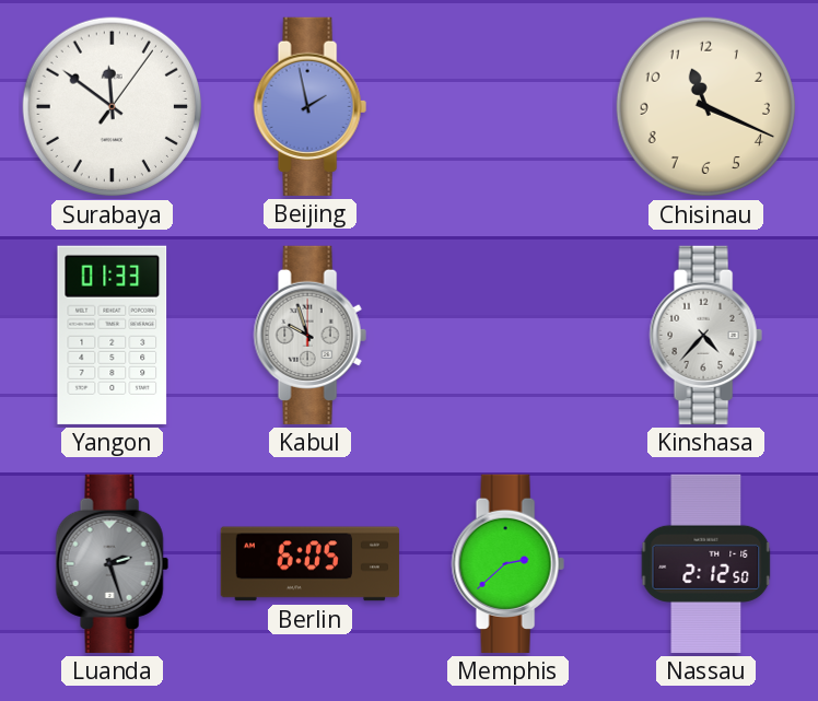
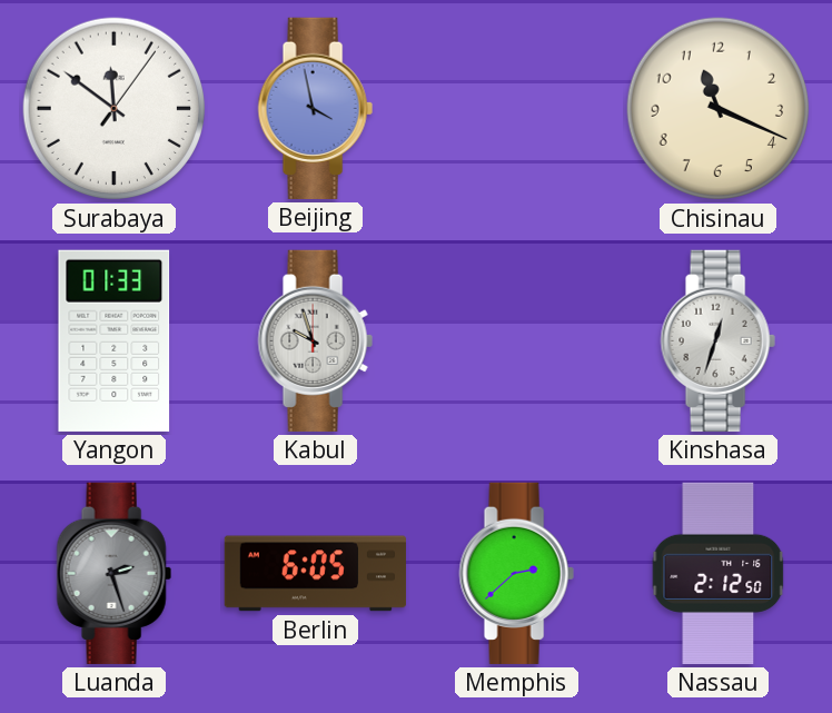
Beijing: 1:58 -> 3:58
Kinshasa: 4:37 -> 12:33
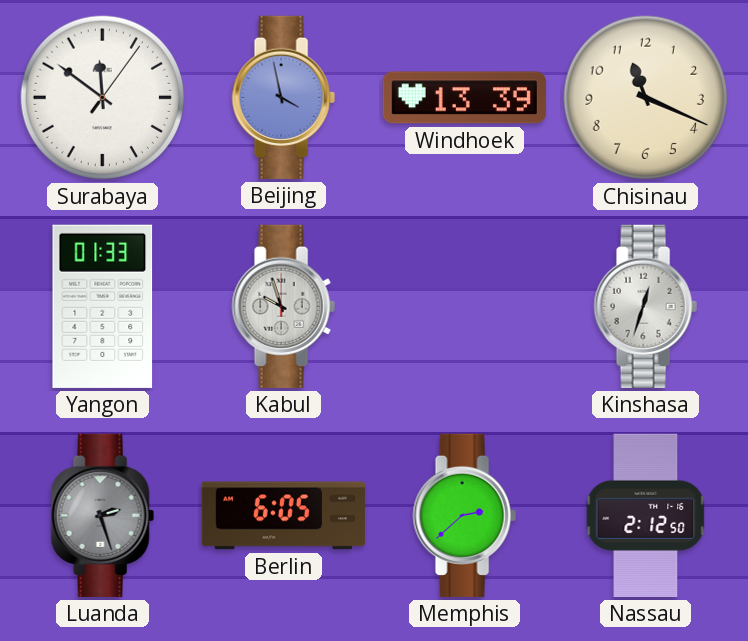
Windhoek: none -> 13:39
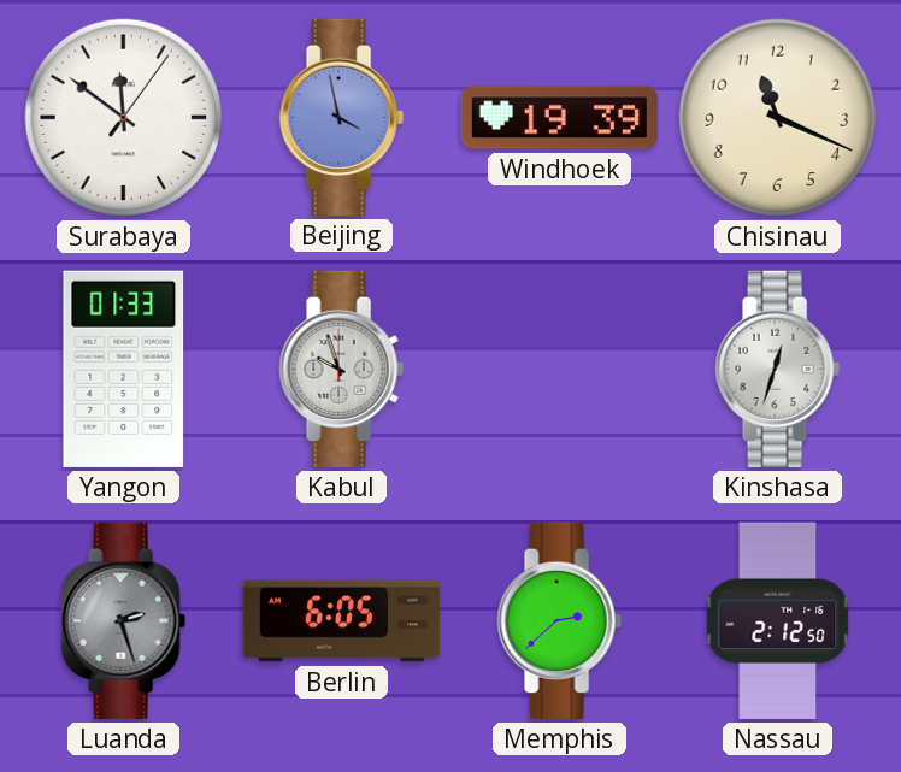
Windhoek: 13:39 -> 19:39
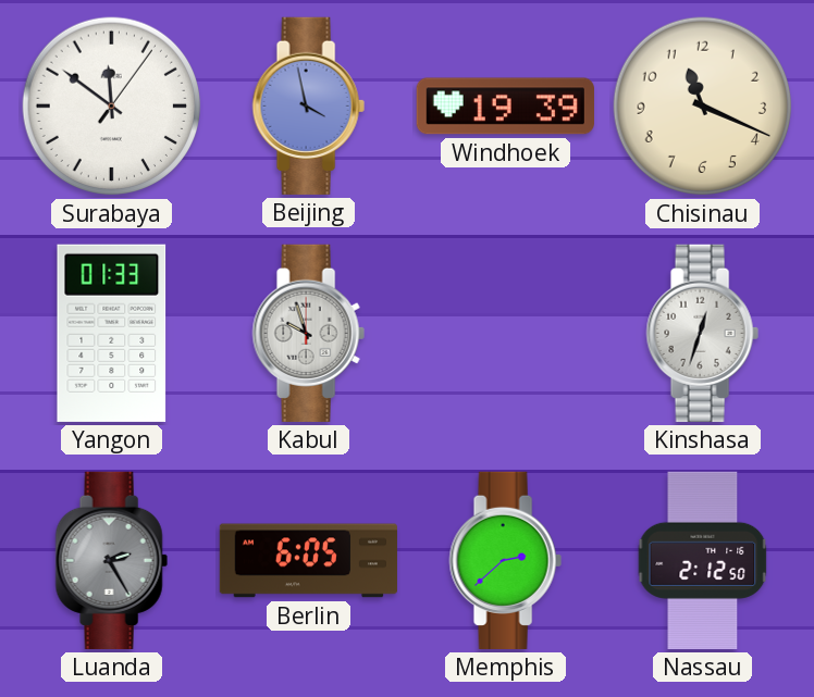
Luanda: 2:27 -> 2:25
